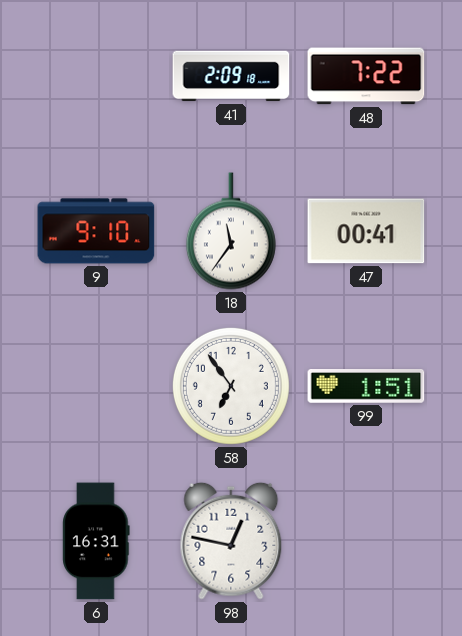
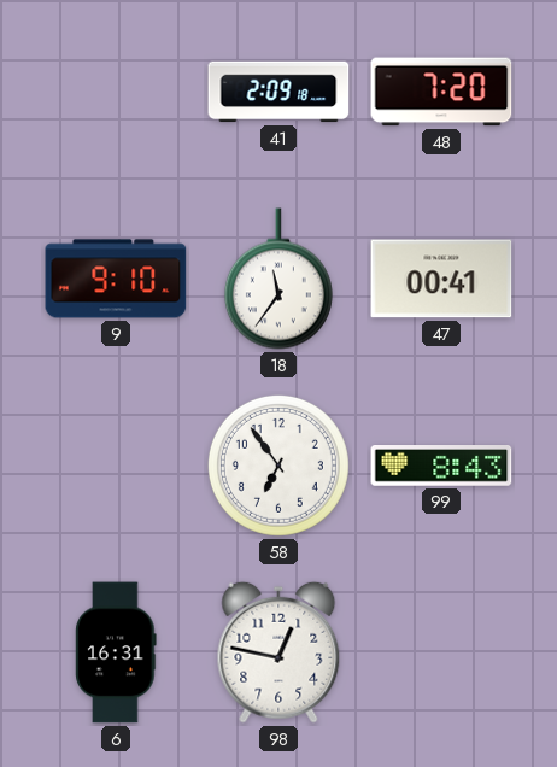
48: 7:22 -> 7:20
99: 1:51 -> 8:43
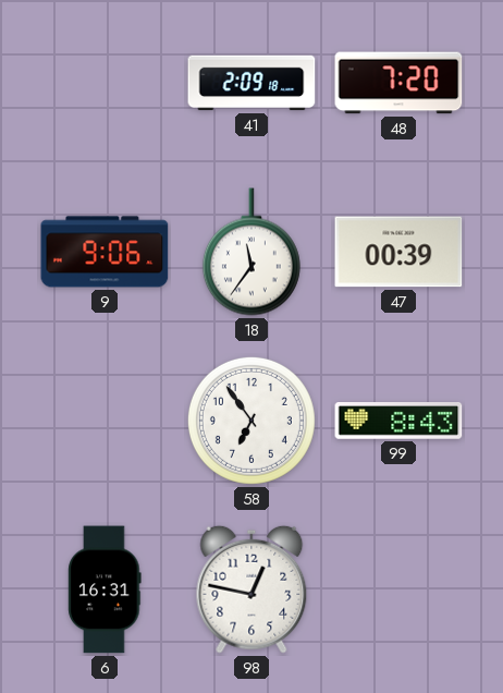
9: 9:10 -> 9:06
47: 00:41 -> 00:39
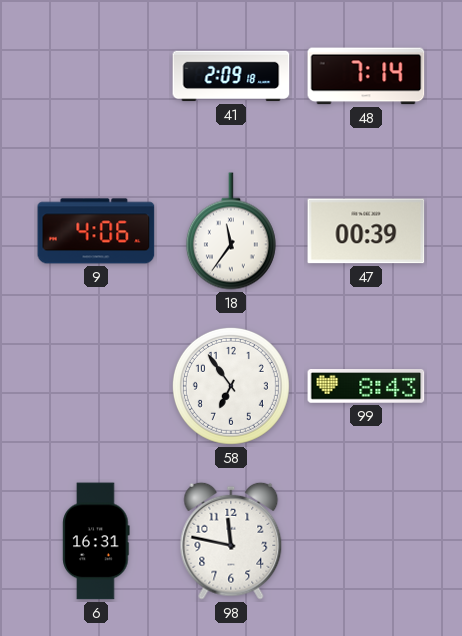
48: 7:20 -> 7:14
9: 9:06 -> 4:06
98: 12:47 -> 11:47
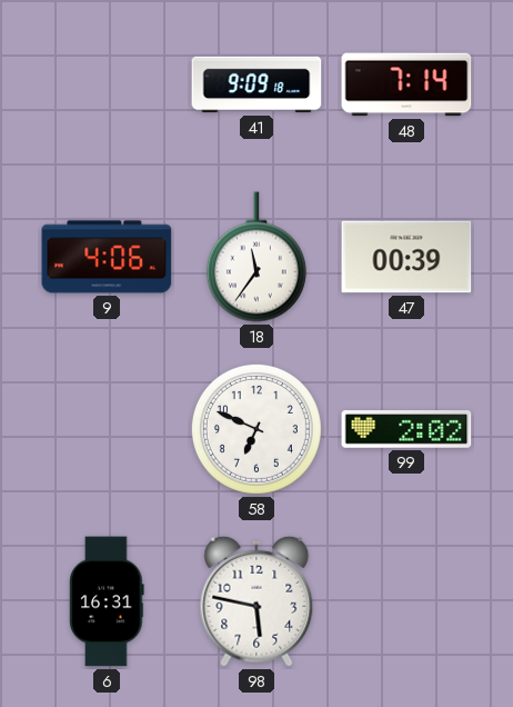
41: 2:09 -> 9:09
58: 6:54 -> 6:49
99: 8:43 -> 2:02
98: 11:47 -> 5:47
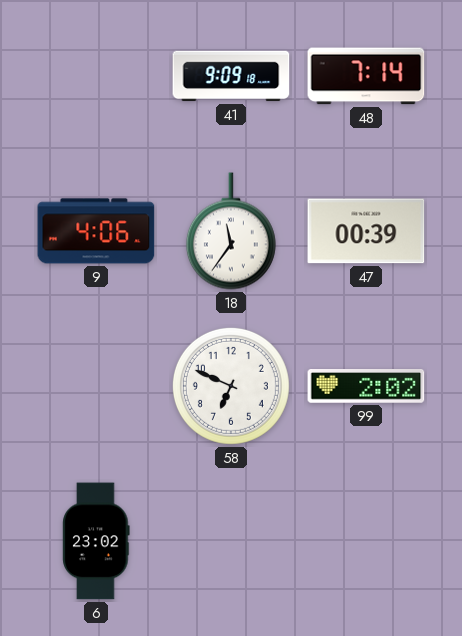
6: 16:31 -> 23:02
98: 5:47 -> none
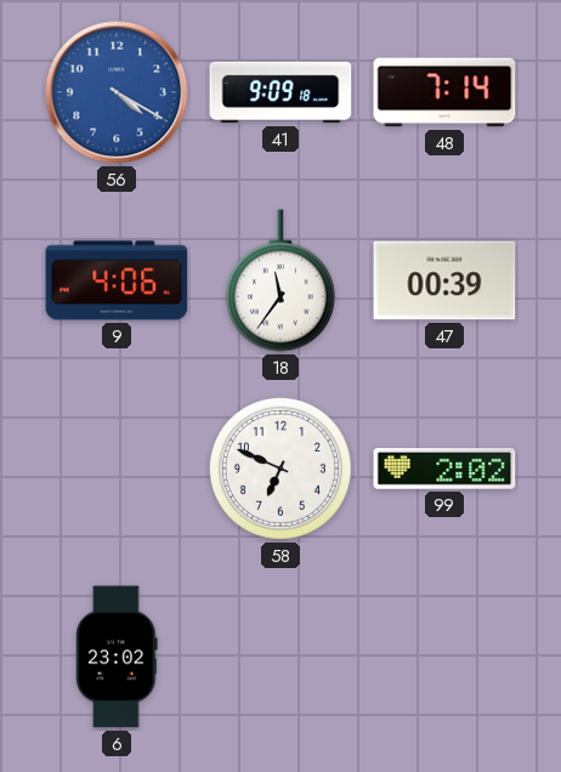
56: none -> 4:20
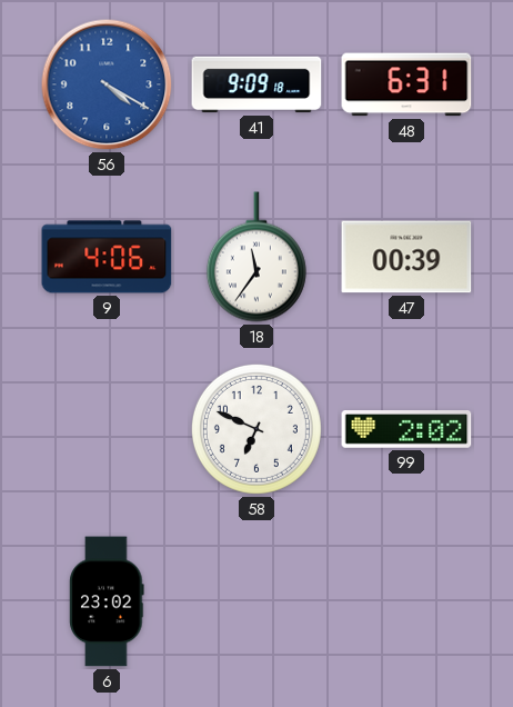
48: 7:14 -> 6:31
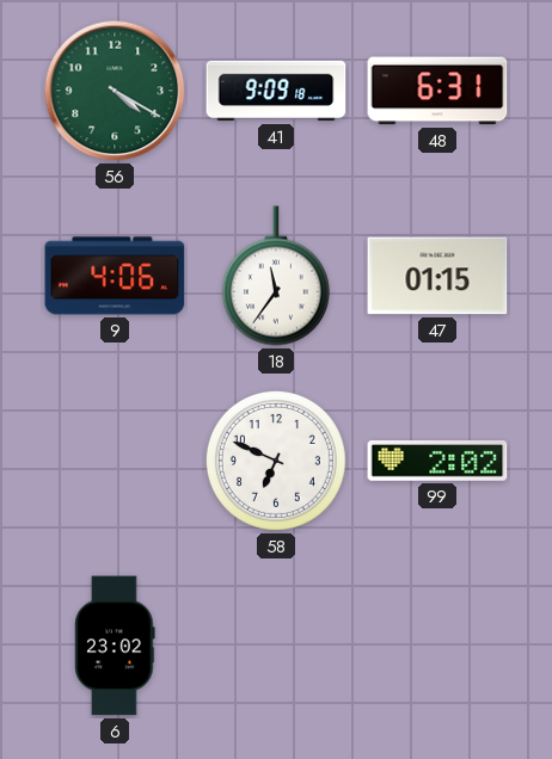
56 dial: blue -> green
47: 00:39 -> 01:15
